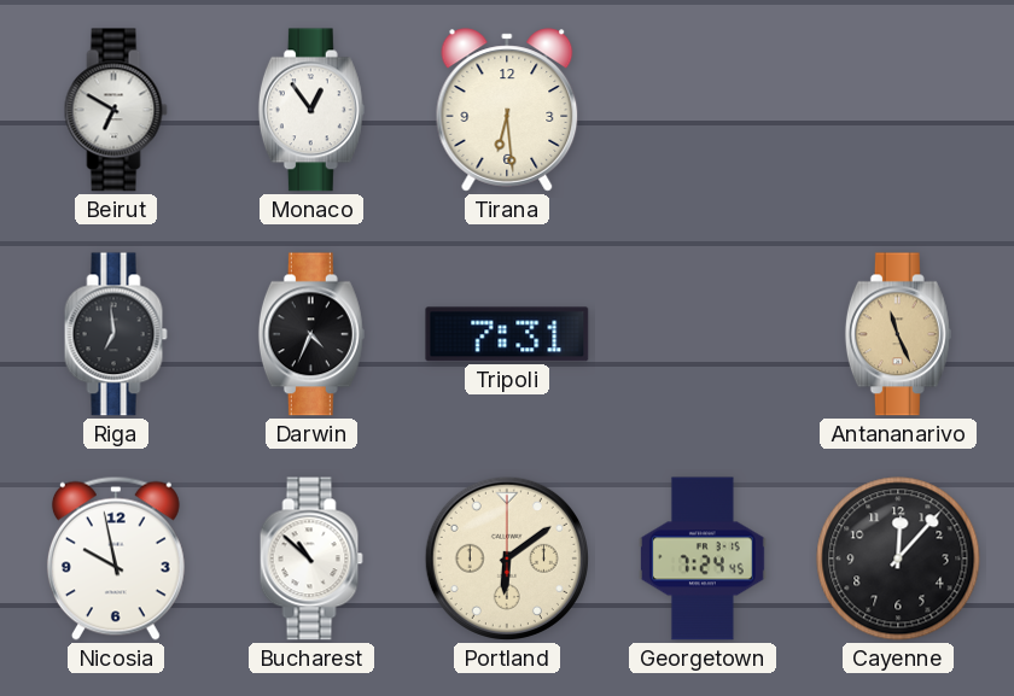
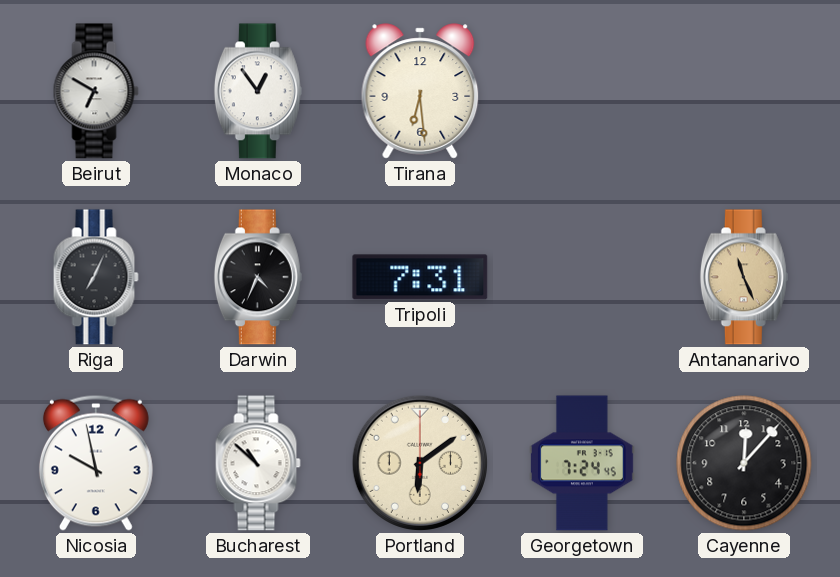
Riga: 6:59 -> 7:04
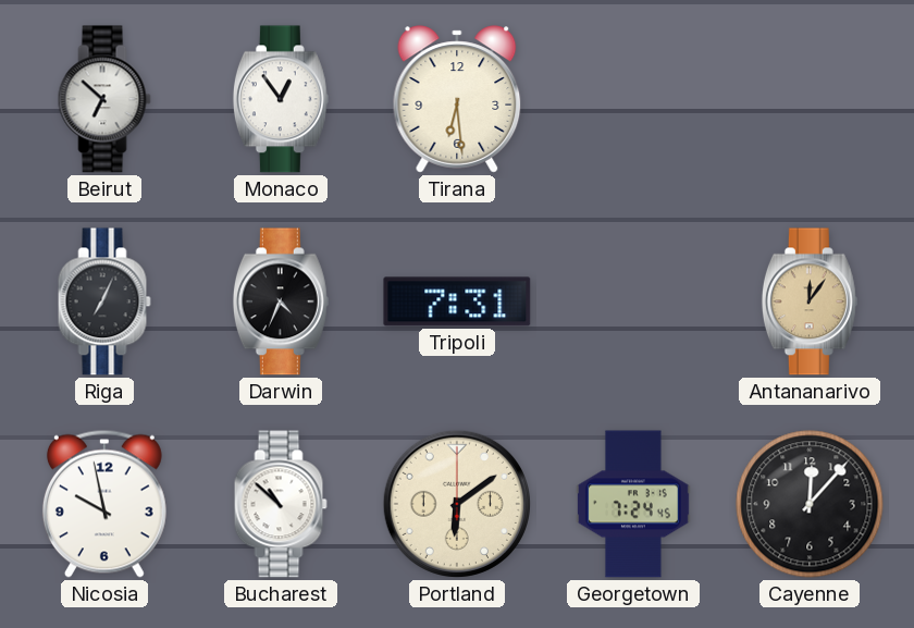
Beirut: 6:50 -> 6:52
Antananarivo: 11:26 -> 12:06
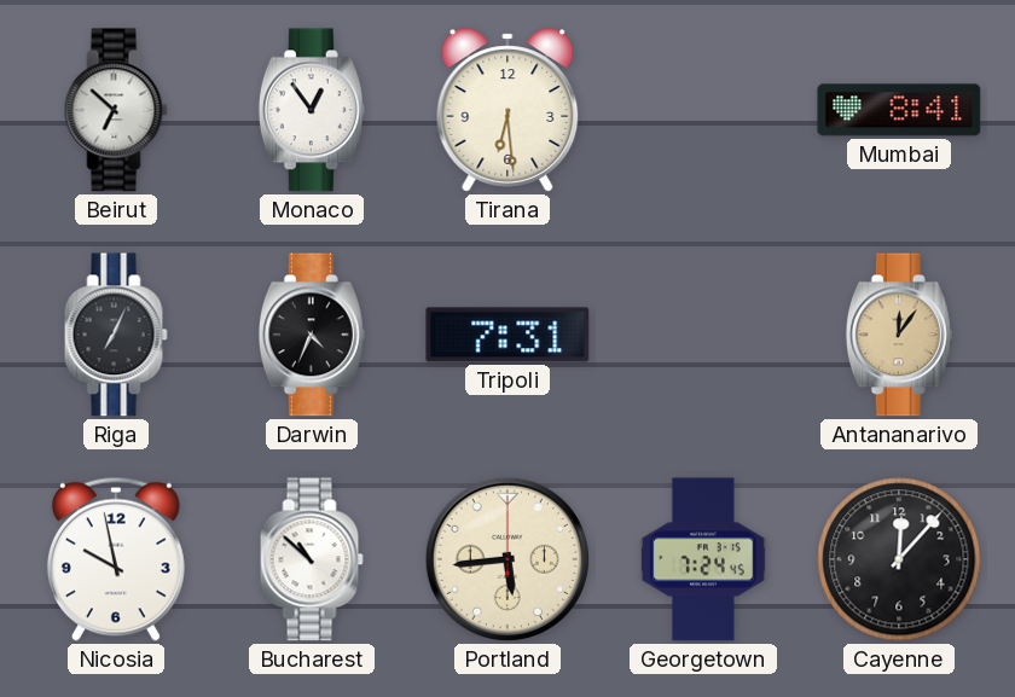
Mumbai: none -> 8:41
Portland: 6:09 -> 5:44
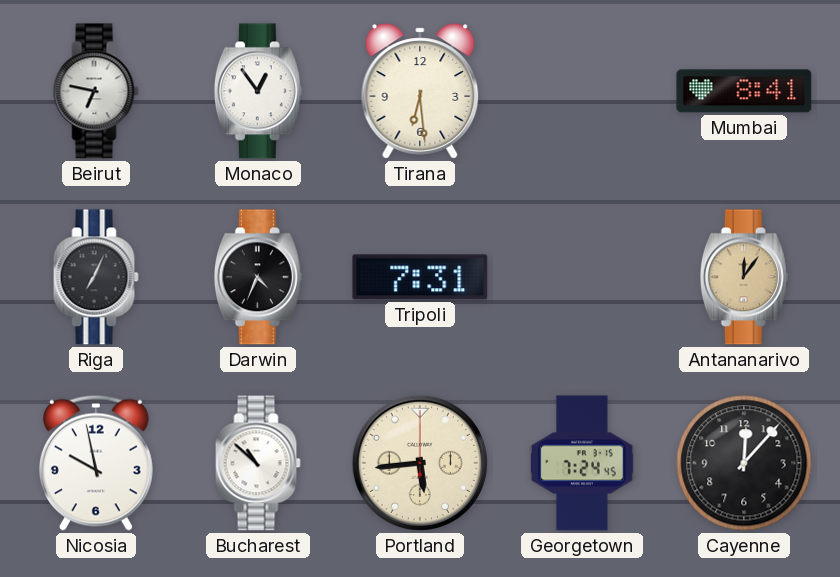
Beirut: 6:52 -> 6:47
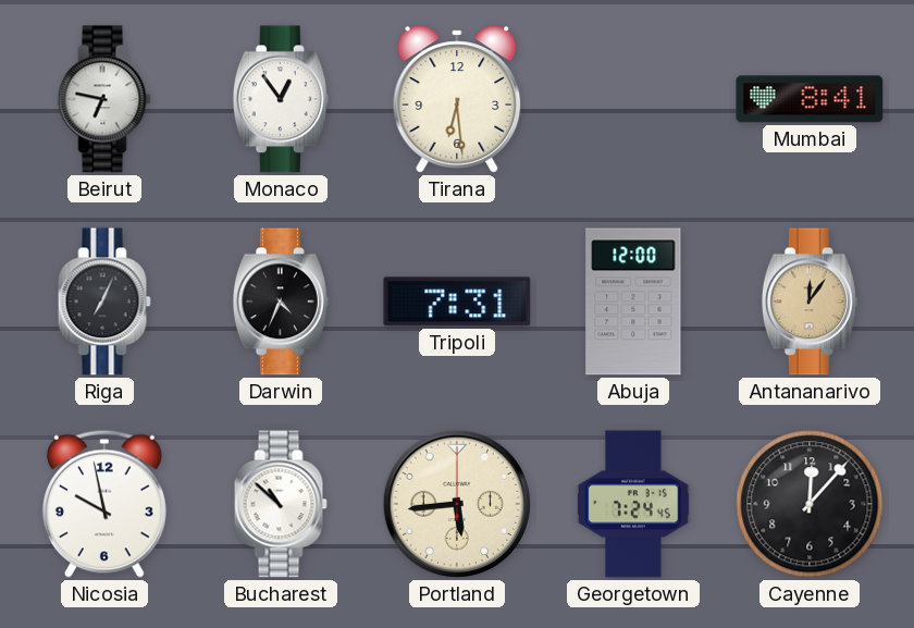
Abuja: none -> 12:00
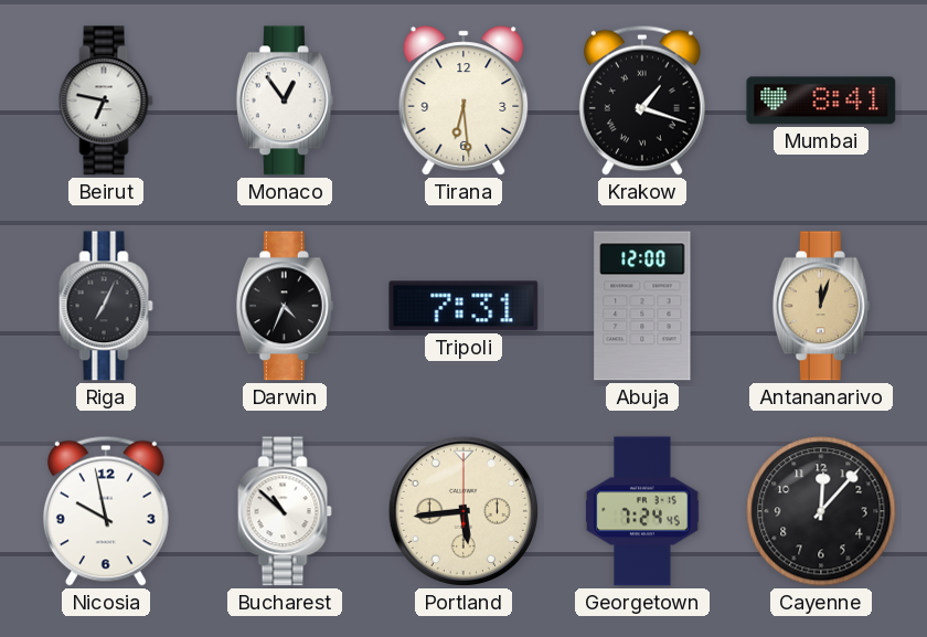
Krakow: none -> 1:18
Antananarivo: 12:06 -> 12:03
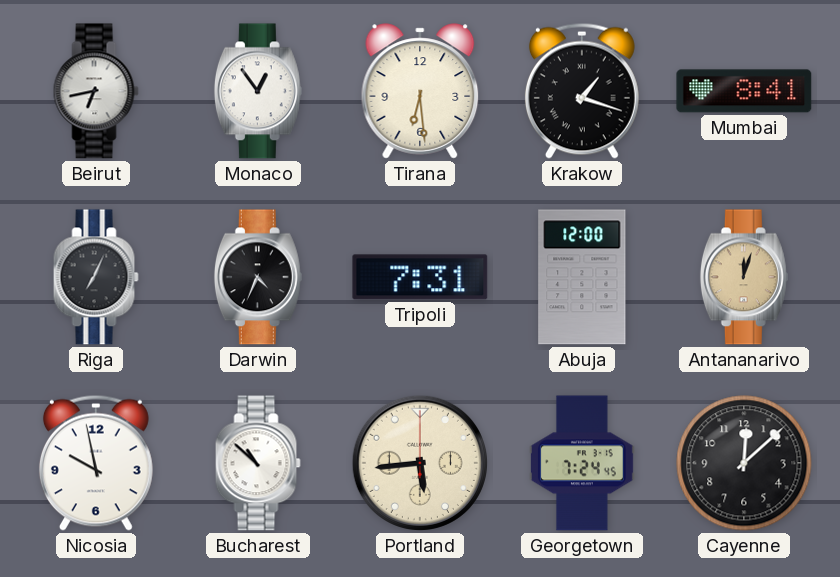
Beirut: 6:47 -> 6:43
Cayenne: 12:07 -> 12:08
